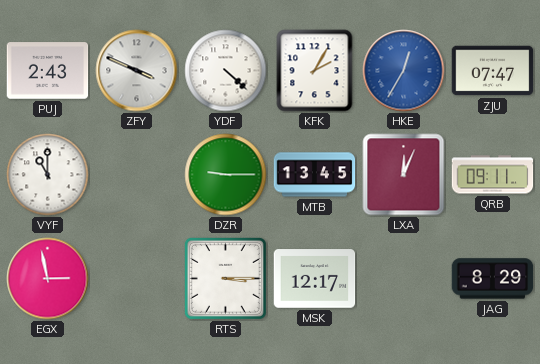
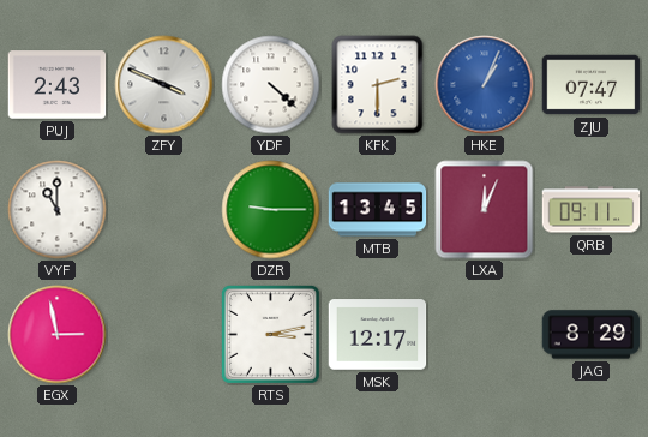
KFK: 2:05 -> 2:30
HKE: 12:35 -> 1:04
RTS: 3:15 -> 3:13
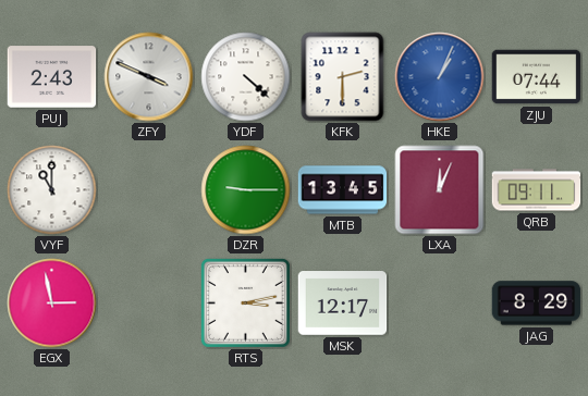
ZJU: 07:47 -> 07:44
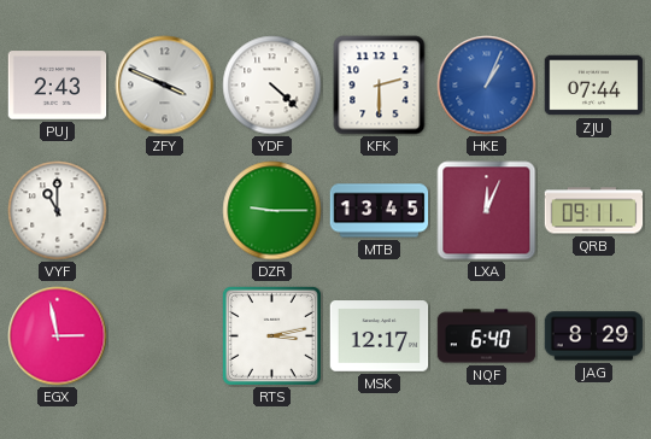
NQF: none -> 6:40
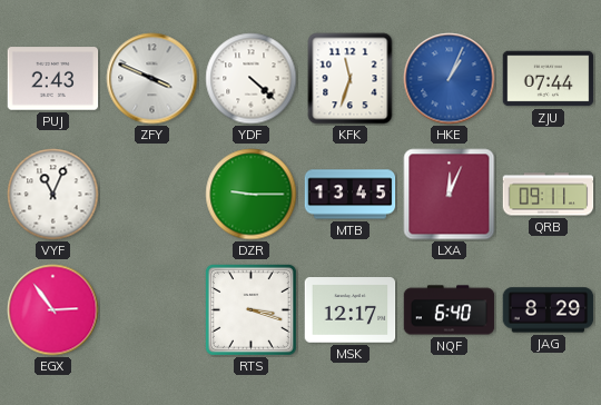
KFK: 2:30 -> 11:33
VYF: 11:00 -> 11:04
EGX: 2:58 -> 2:54
RTS: 3:13 -> 3:18
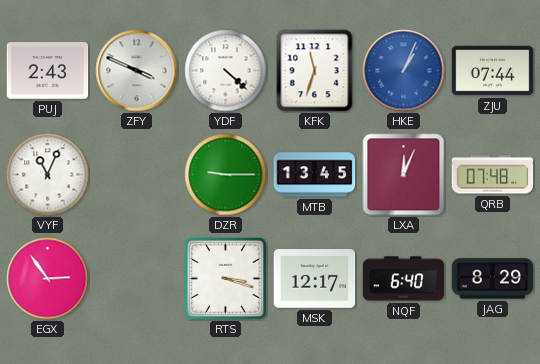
QRB: 09:11 -> 07:48
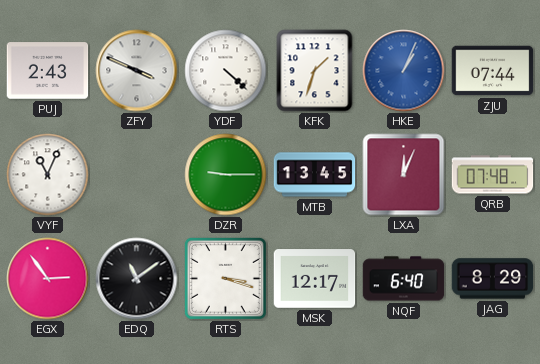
KFK: 11:33 -> 1:33
EDQ: none -> 11:09
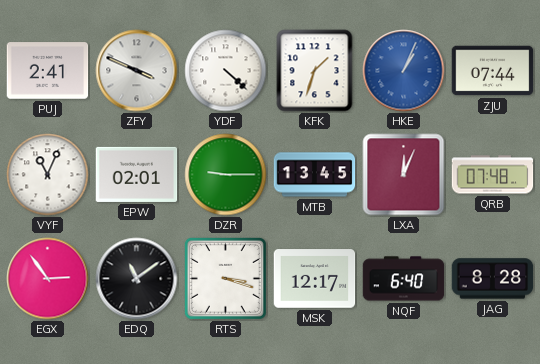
PUJ: 2:43 -> 2:41
EPW: none -> 02:01
JAG: 8:29 -> 8:28
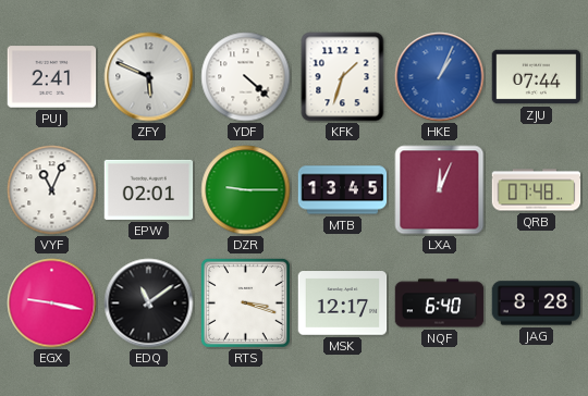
ZFY: 3:49 -> 5:49
EGX: 2:54 -> 9:17
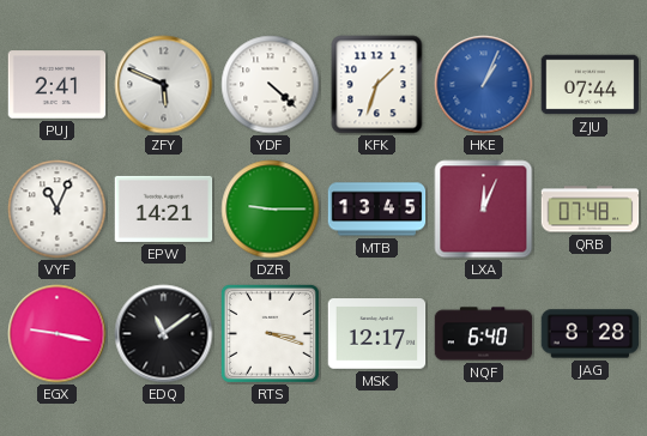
EPW: 02:01 -> 14:21
